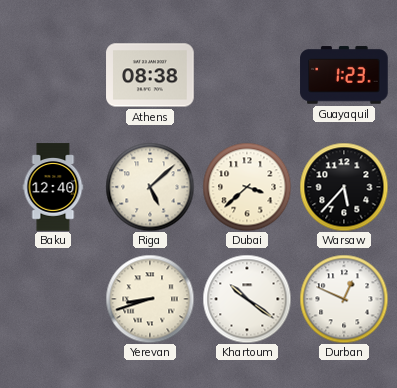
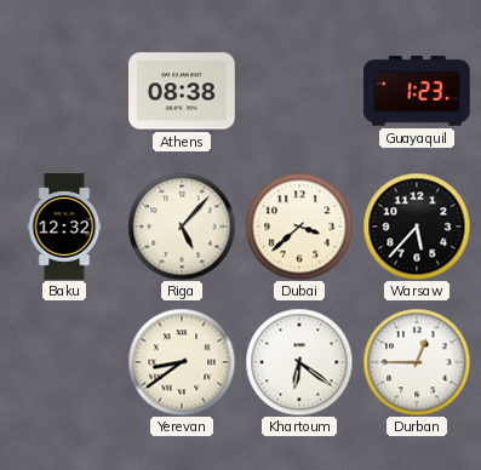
Baku: 12:40 -> 12:32
Riga: 5:08 -> 5:07
Yerevan: 8:42 -> 8:39
Khartoum: 10:21 -> 6:21
Durban: 12:49 -> 12:45
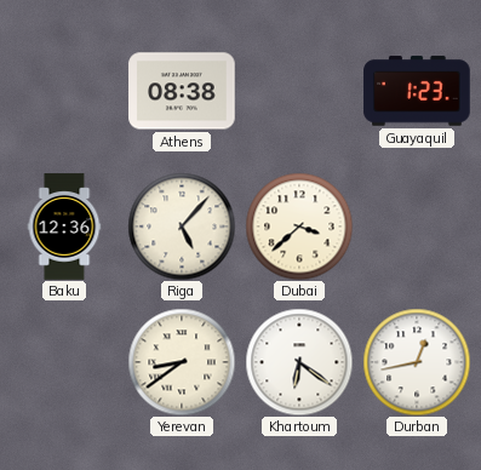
Baku: 12:32 -> 12:36
Warsaw: 5:37 -> none
Durban: 12:45 -> 12:43
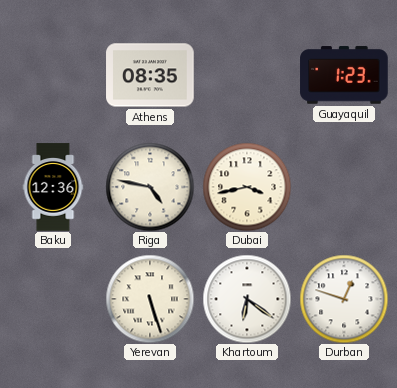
Athens: 08:38 -> 08:35
Riga: 5:07 -> 4:47
Dubai: 3:38 -> 3:43
Yerevan: 8:39 -> 5:27
Durban: 12:43 -> 12:48
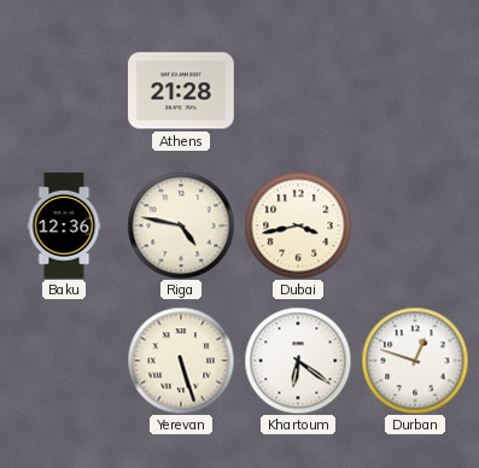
Athens: 08:35 -> 21:28
Guayaquil: 1:23 -> none
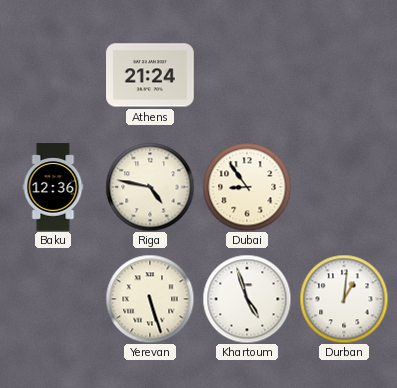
Athens: 21:28 -> 21:24
Dubai: 3:43 -> 8:54
Khartoum: 6:21 -> 4:57
Durban: 12:48 -> 1:01
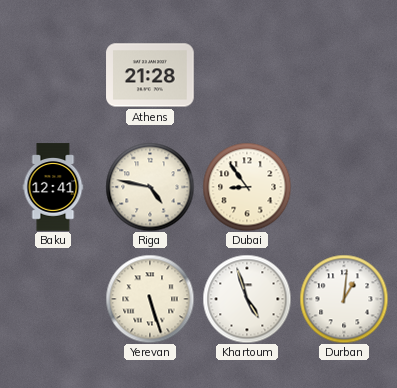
Athens: 21:24 -> 21:28
Baku: 12:36 -> 12:41
